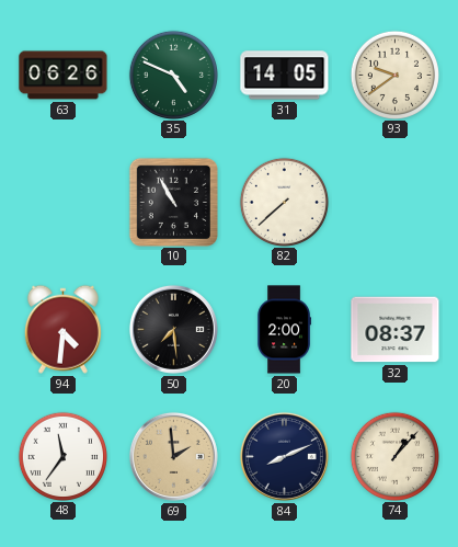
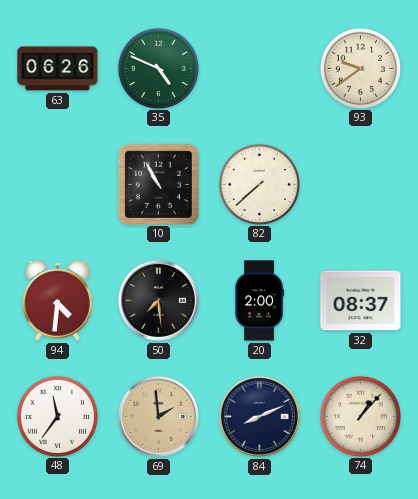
31: 14:05 -> none
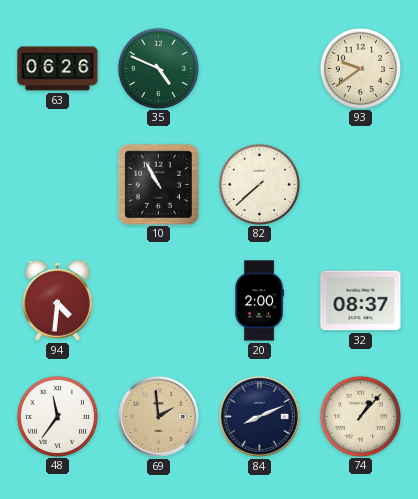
50: 7:29 -> none
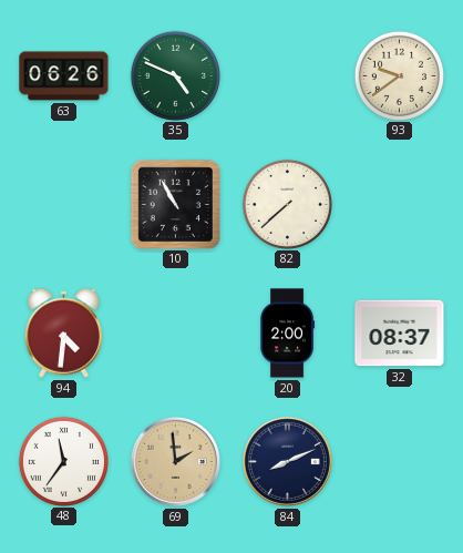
74: 1:07 -> none
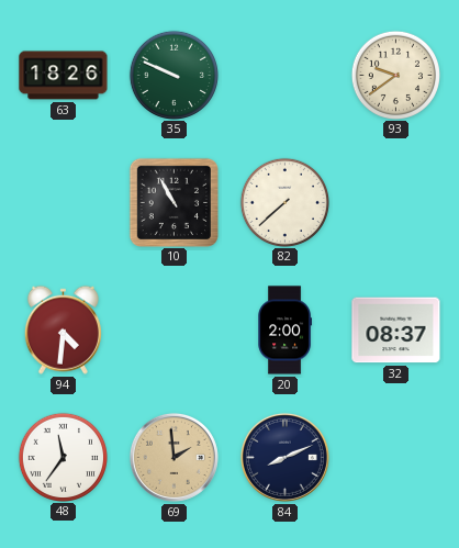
63: 06:26 -> 18:26
35: 4:49 -> 9:49
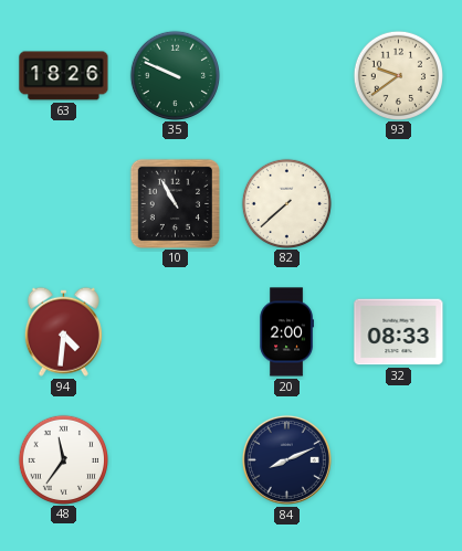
32: 08:37 -> 08:33
69: 1:59 -> none
